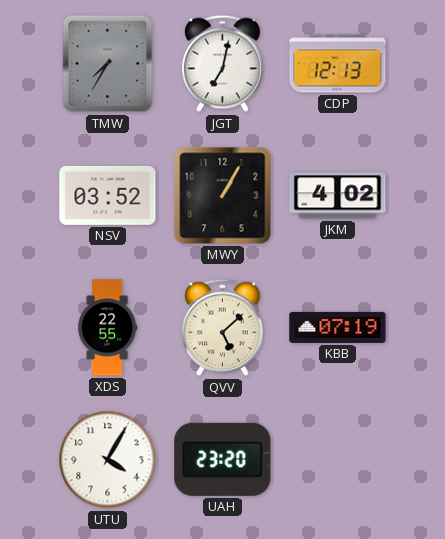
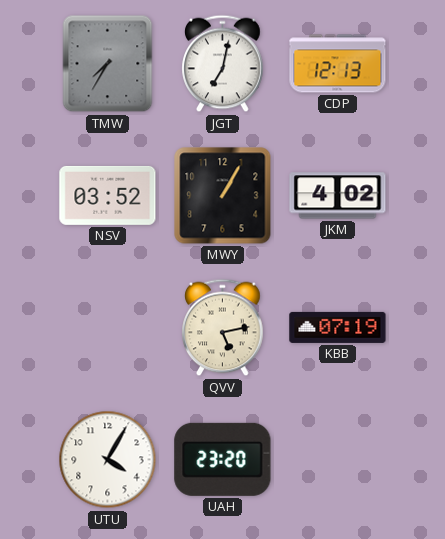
XDS: 22:55 -> none
QVV: 5:08 -> 5:13
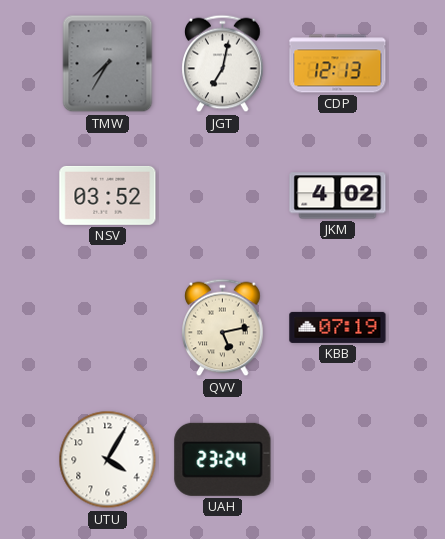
MWY: 1:05 -> none
UAH: 23:20 -> 23:24
